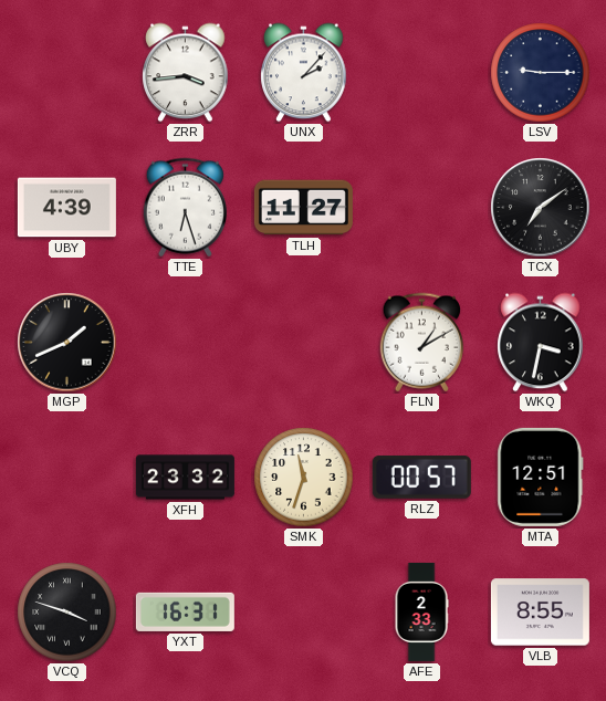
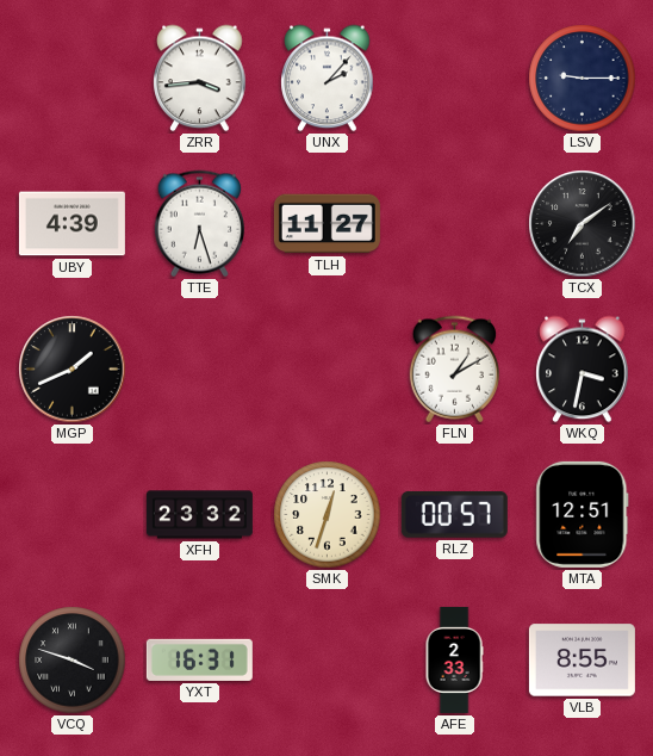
SMK: 11:33 -> 12:33
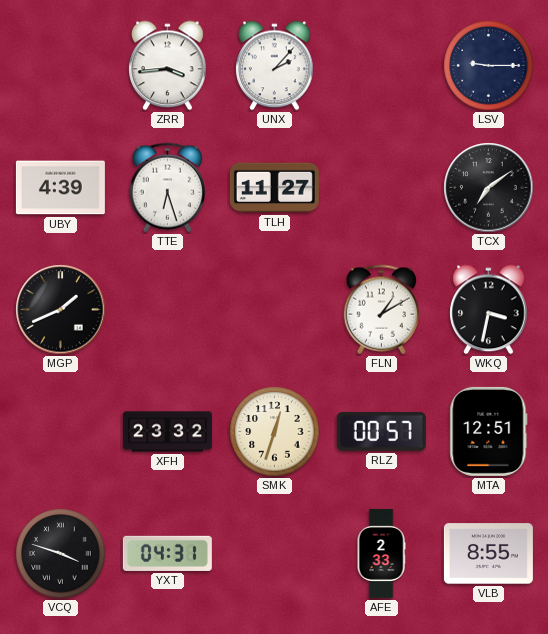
YXT: 16:31 -> 04:31
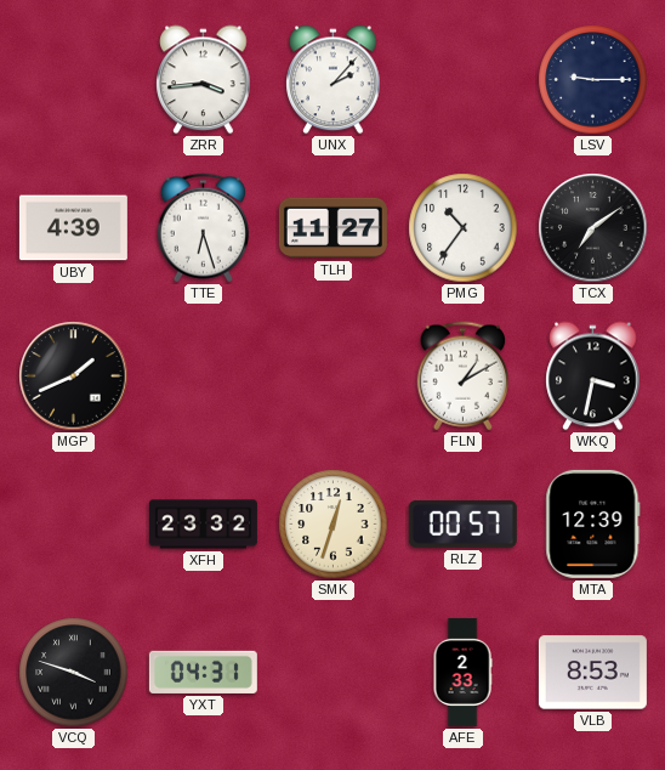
PMG: none -> 10:36
MTA: 12:51 -> 12:39
VLB: 8:55 -> 8:53
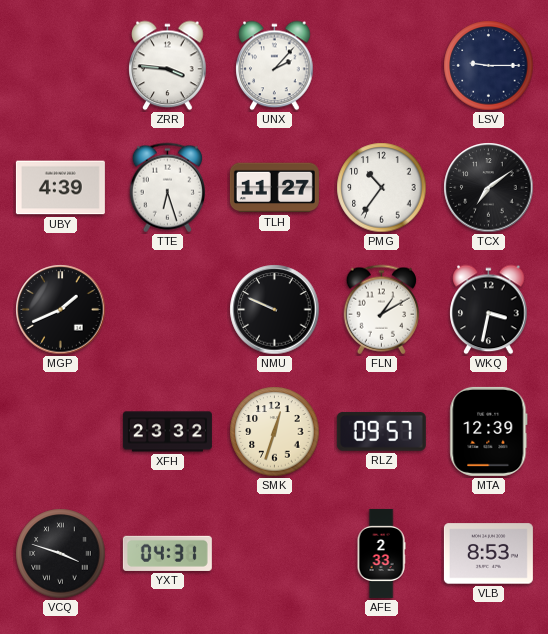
ZRR: 3:44 -> 3:46
NMU: none -> 9:49
RLZ: 00:57 -> 09:57
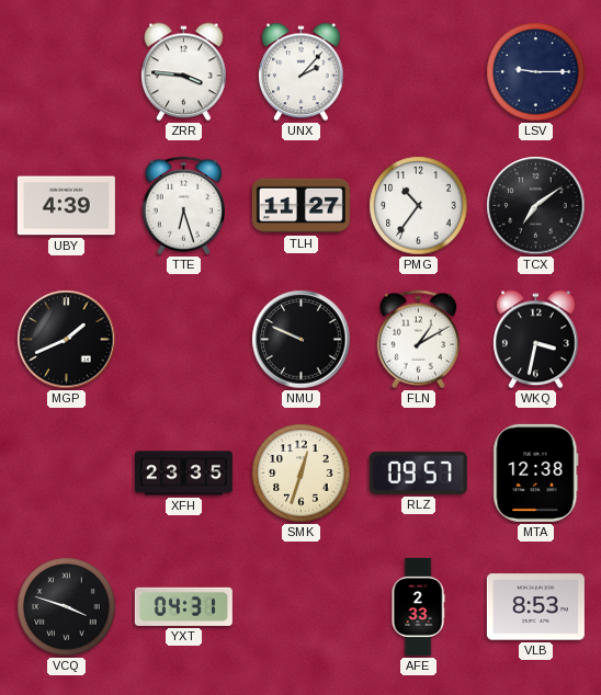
XFH: 23:32 -> 23:35
MTA: 12:39 -> 12:38
